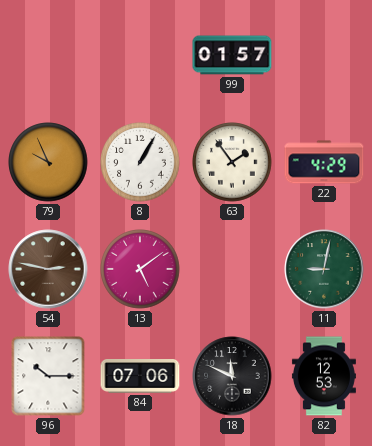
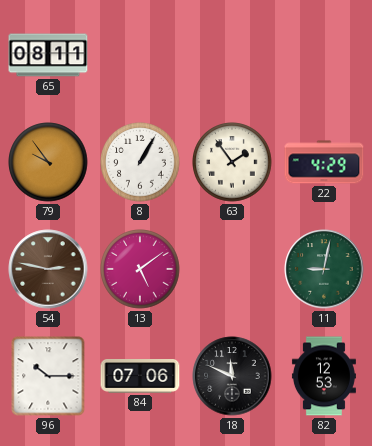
65: none -> 08:11
99: 01:57 -> none
79: 9:56 -> 9:54
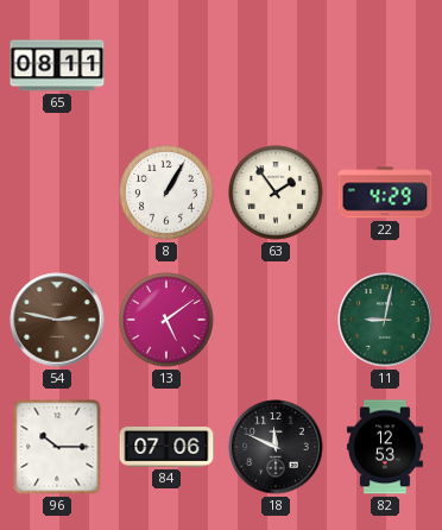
79: 9:54 -> none
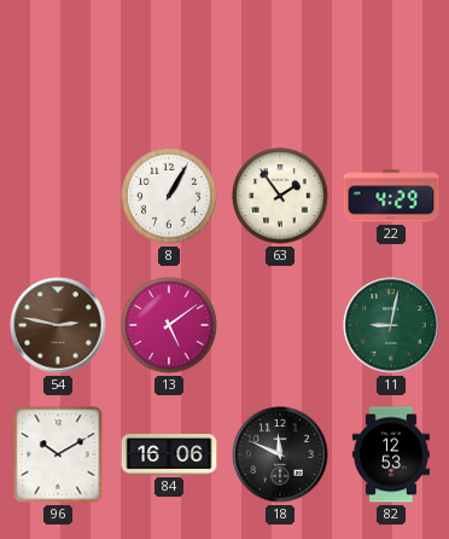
65: 08:11 -> none
96: 10:15 -> 10:10
84: 07:06 -> 16:06
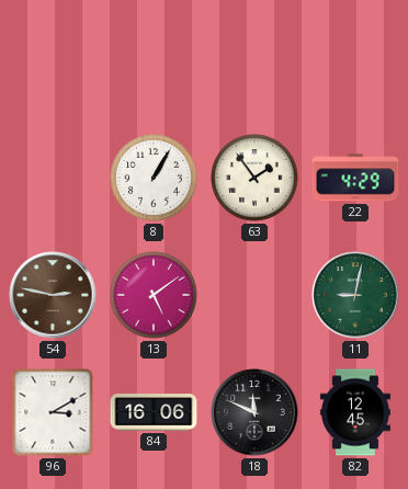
96: 10:10 -> 3:10
82: 12:53 -> 12:45
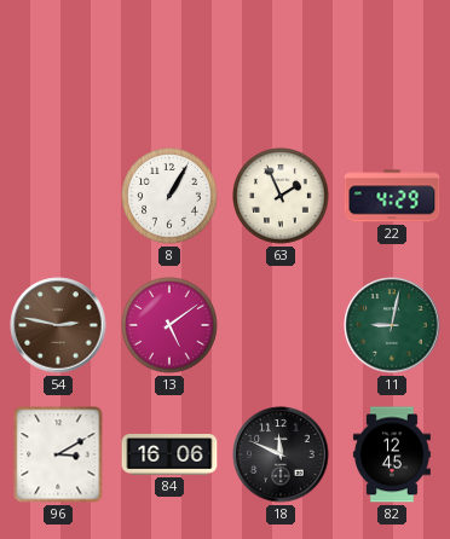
63: 1:54 -> 1:56
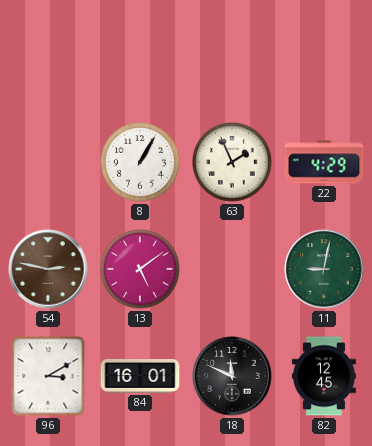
84: 16:06 -> 16:01
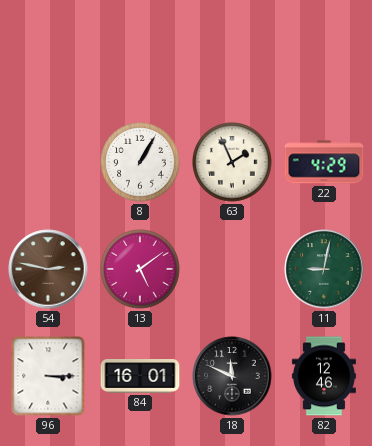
96: 3:10 -> 3:15
82: 12:45 -> 12:46
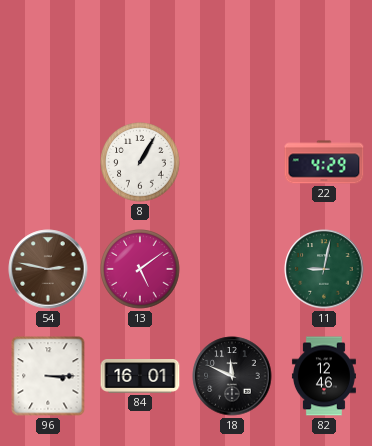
63: 1:56 -> none
